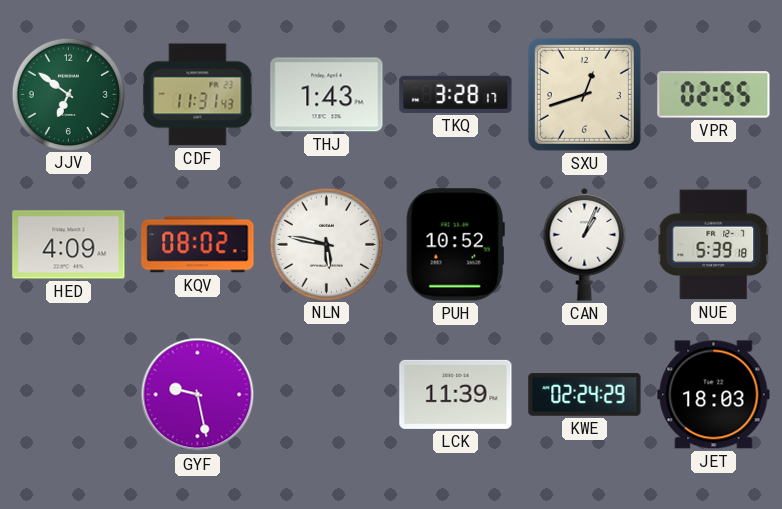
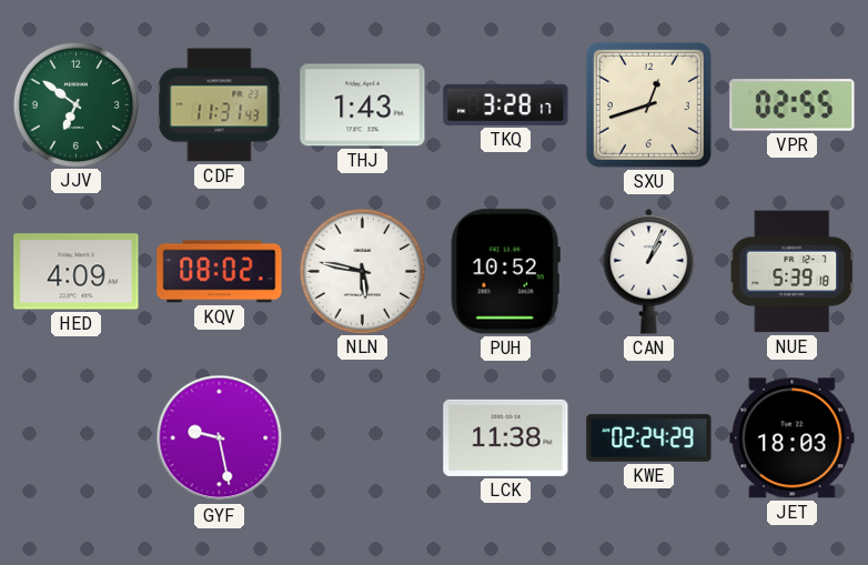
LCK: 11:39 -> 11:38
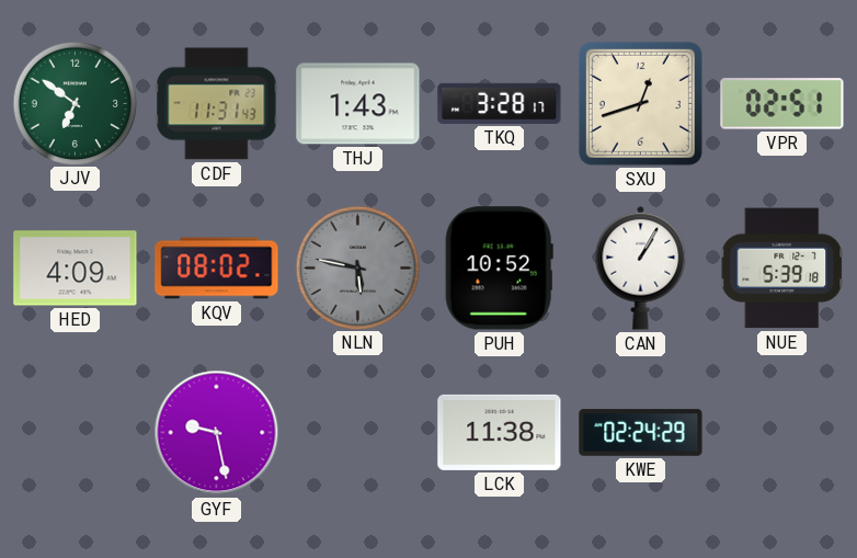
VPR: 02:55 -> 02:51
NLN dial: white -> grey
CAN: 1:04 -> 1:05
JET: 18:03 -> none
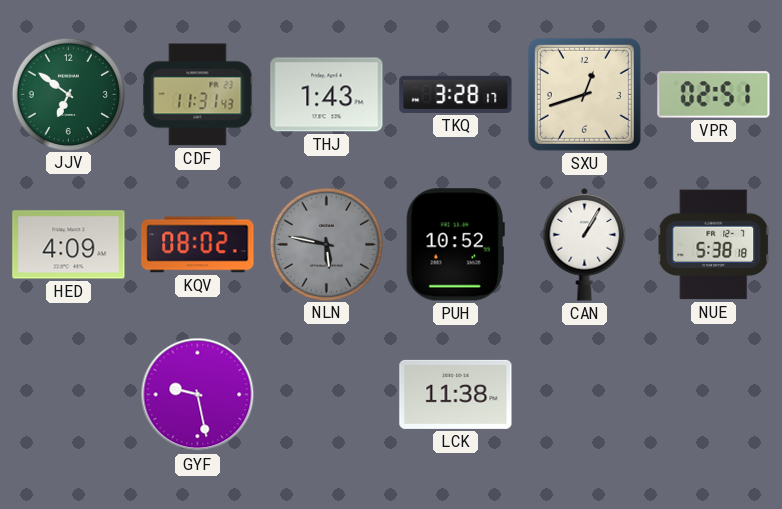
NUE: 5:39 -> 5:38
KWE: 02:24 -> none
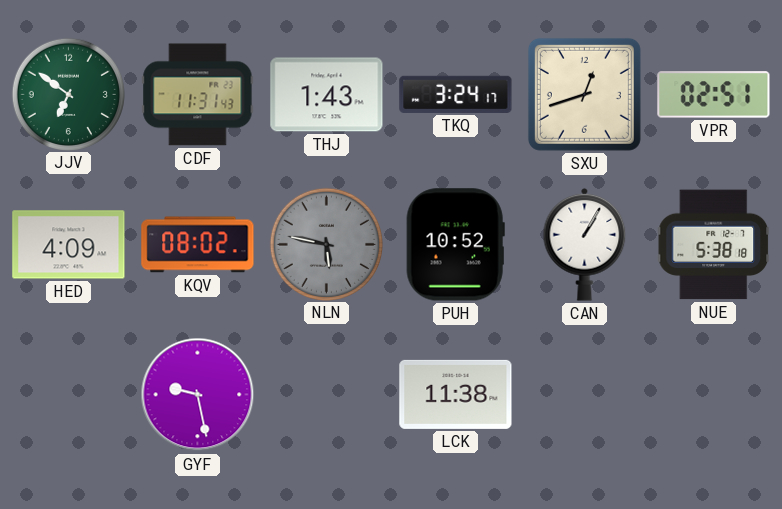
TKQ: 3:28 -> 3:24
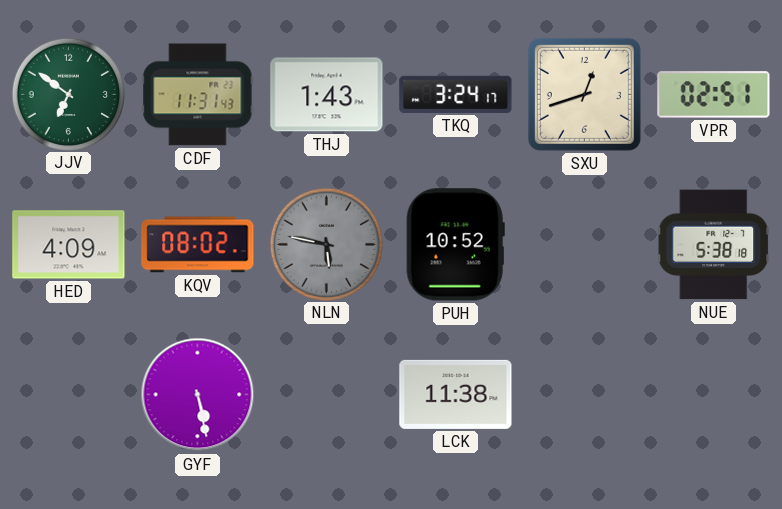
CAN: 1:05 -> none
GYF: 9:28 -> 5:28
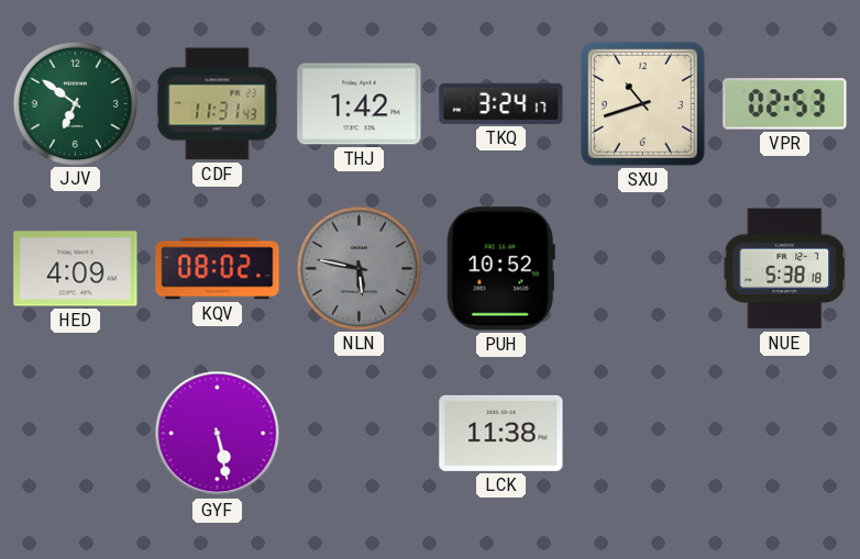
THJ: 1:43 -> 1:42
SXU: 12:42 -> 10:42
VPR: 02:51 -> 02:53
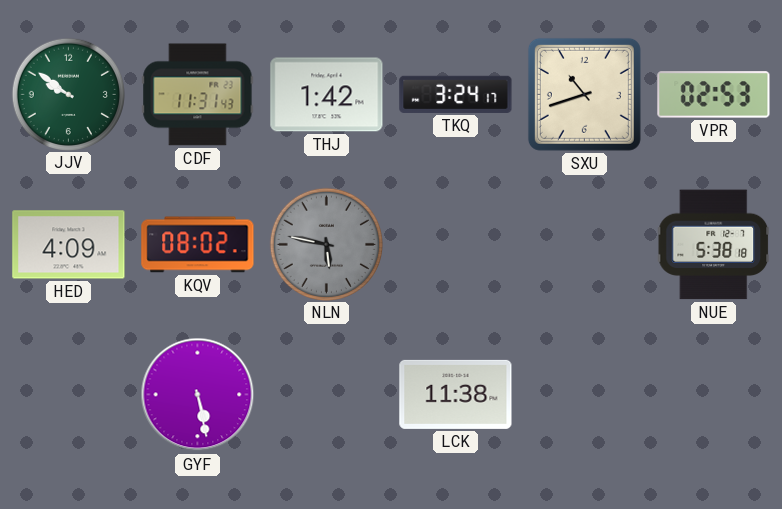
JJV: 6:51 -> 9:51
PUH: 10:52 -> none
